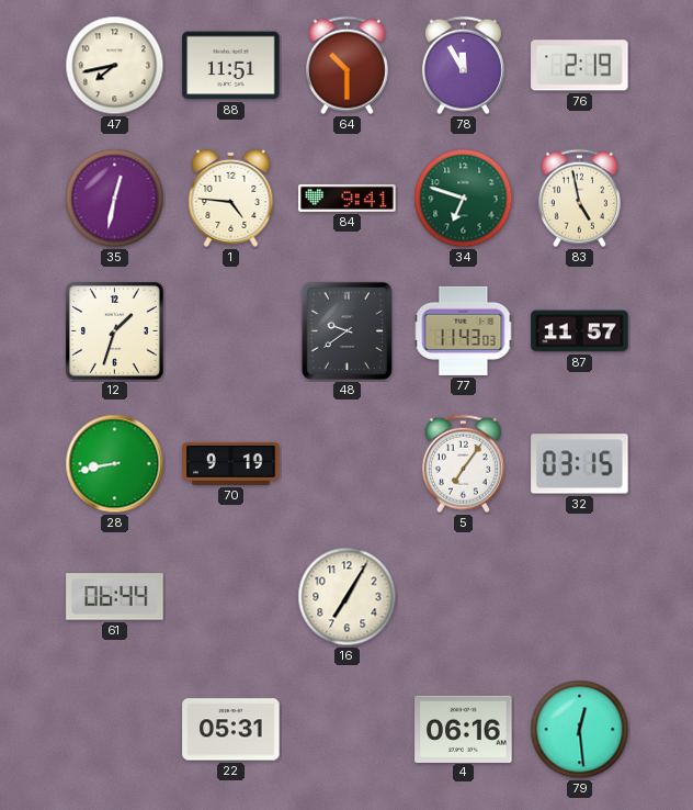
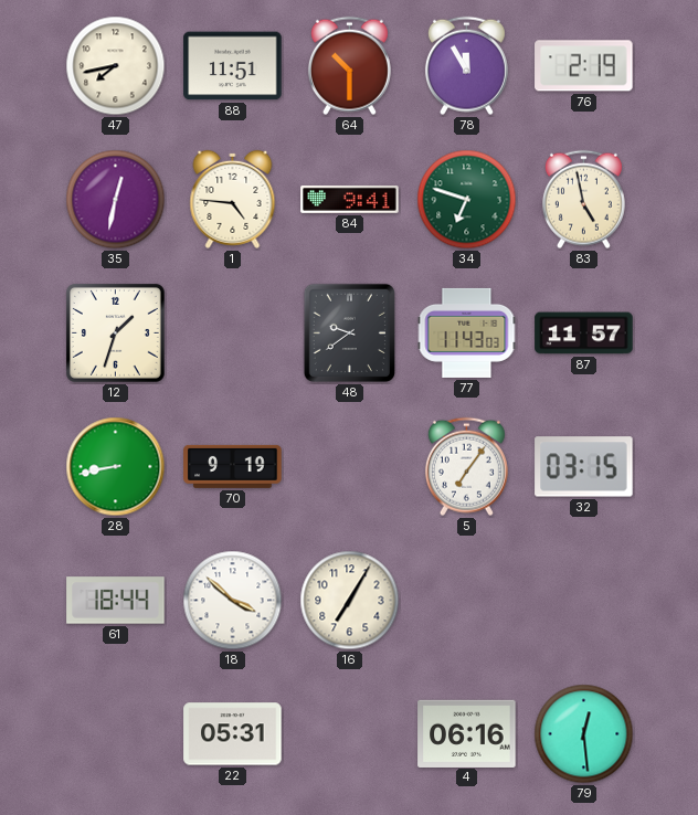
61: 06:44 -> 18:44
18: none -> 3:52
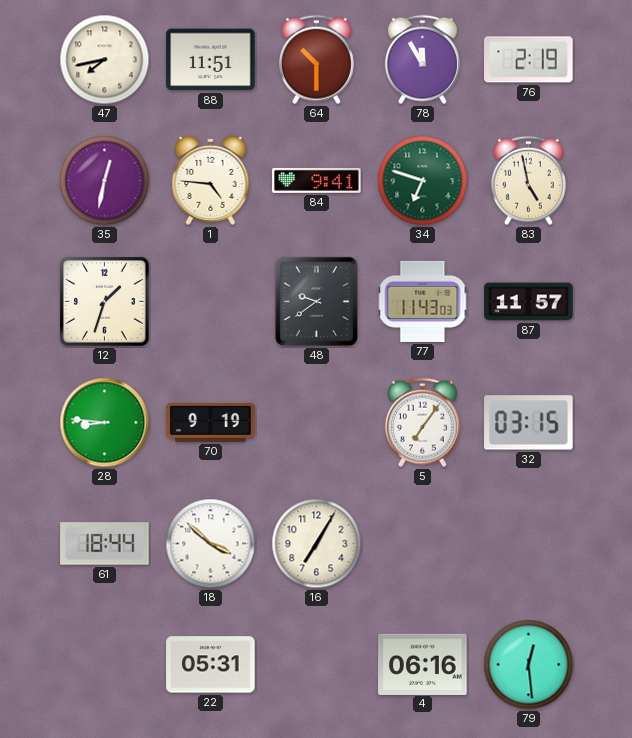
28: 8:43 -> 8:46
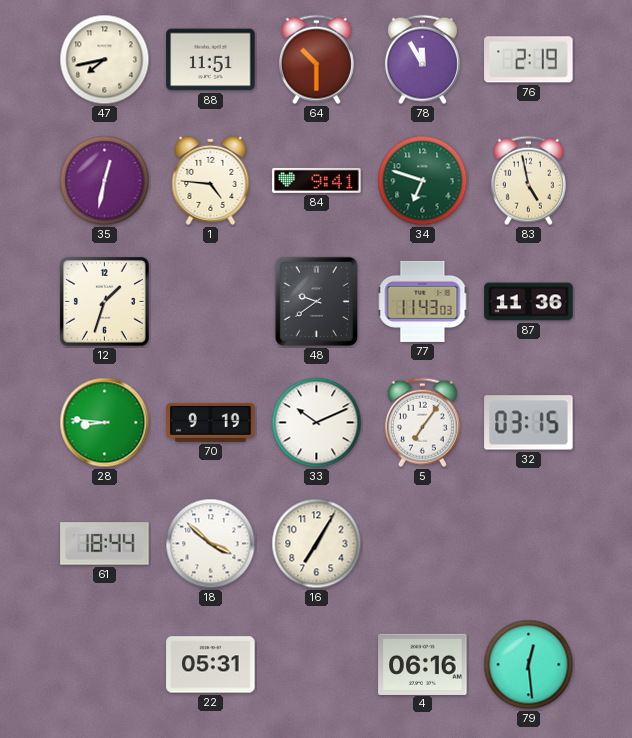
87: 11:57 -> 11:36
33: none -> 10:11
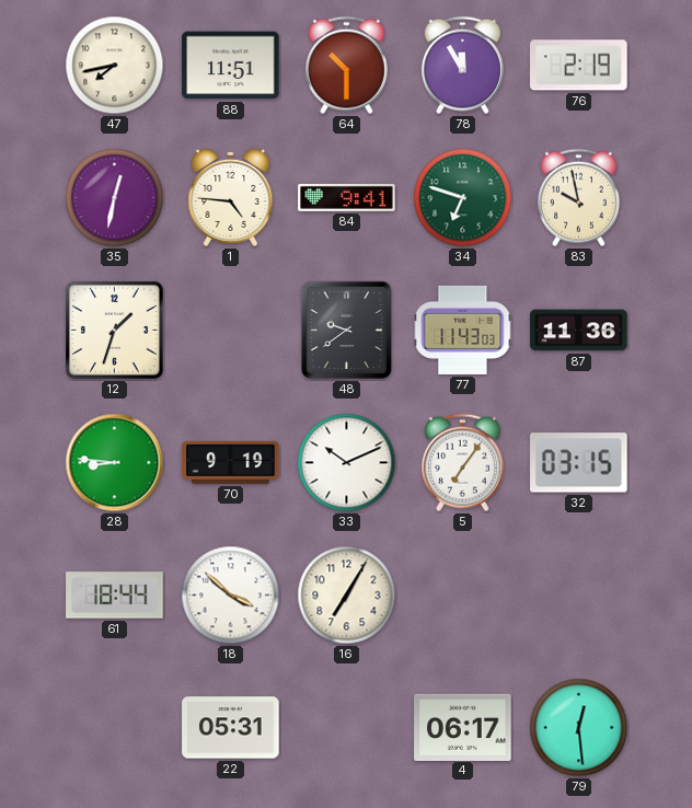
83: 4:58 -> 9:58
4: 06:16 -> 06:17
